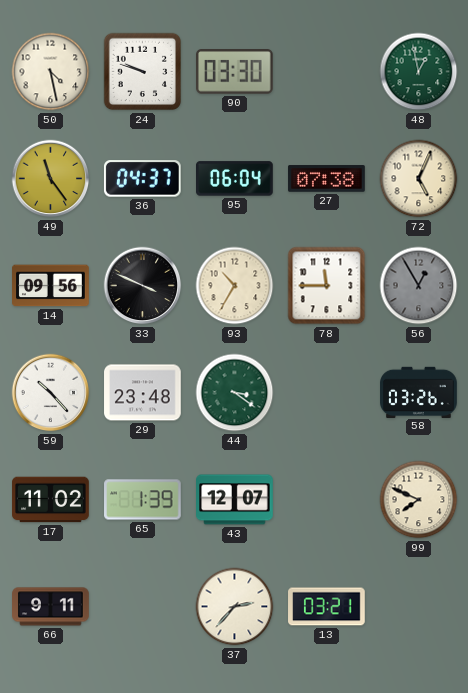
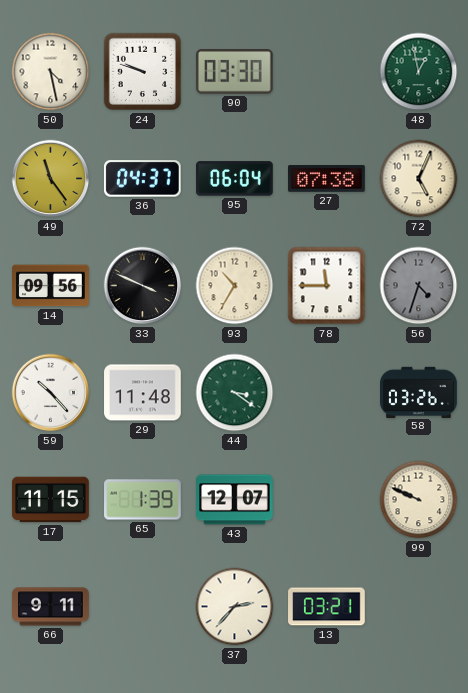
56: 12:55 -> 4:33
29: 23:48 -> 11:48
17: 11:02 -> 11:15
99: 7:49 -> 9:49
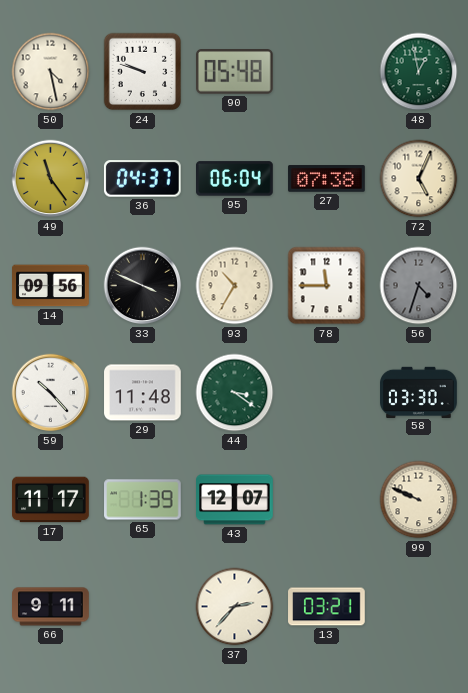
90: 03:30 -> 05:48
58: 03:26 -> 03:30
17: 11:15 -> 11:17
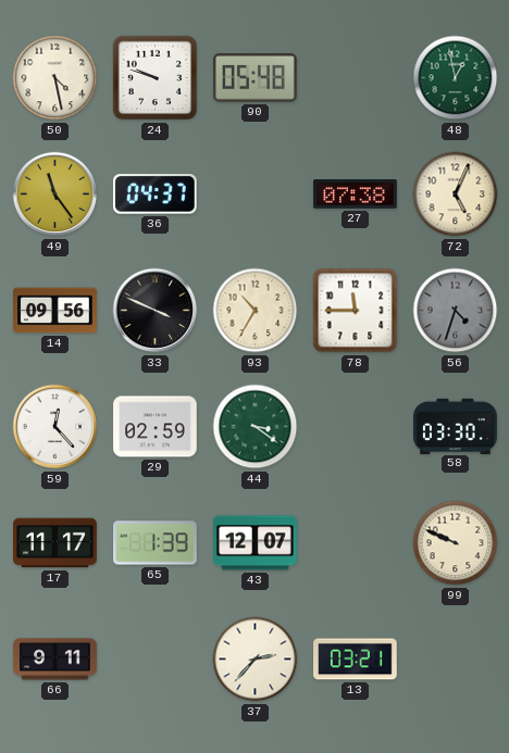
95: 06:04 -> none
59: 10:23 -> 12:23
29: 11:48 -> 02:59
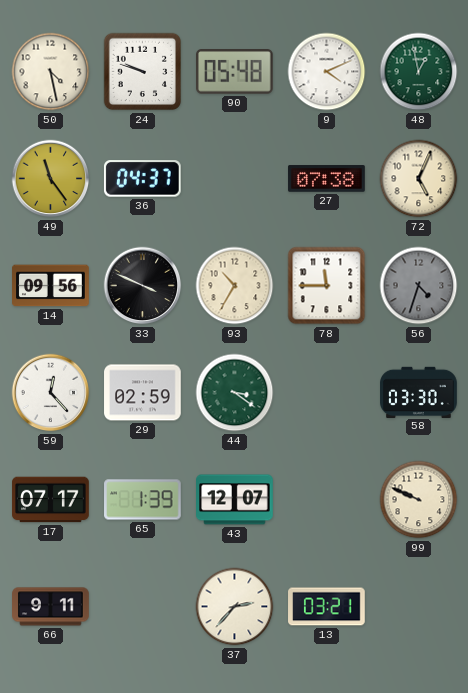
9: none -> 4:11
17: 11:17 -> 07:17
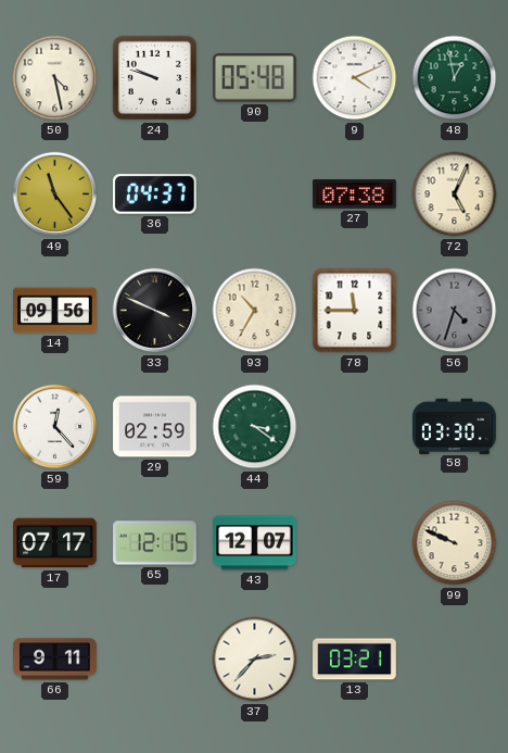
65: 1:39 -> 12:15
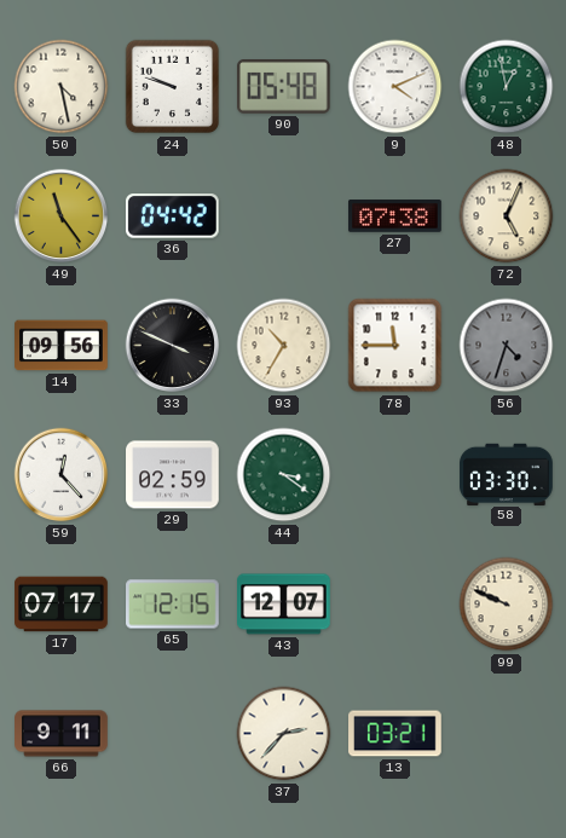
36: 04:37 -> 04:42
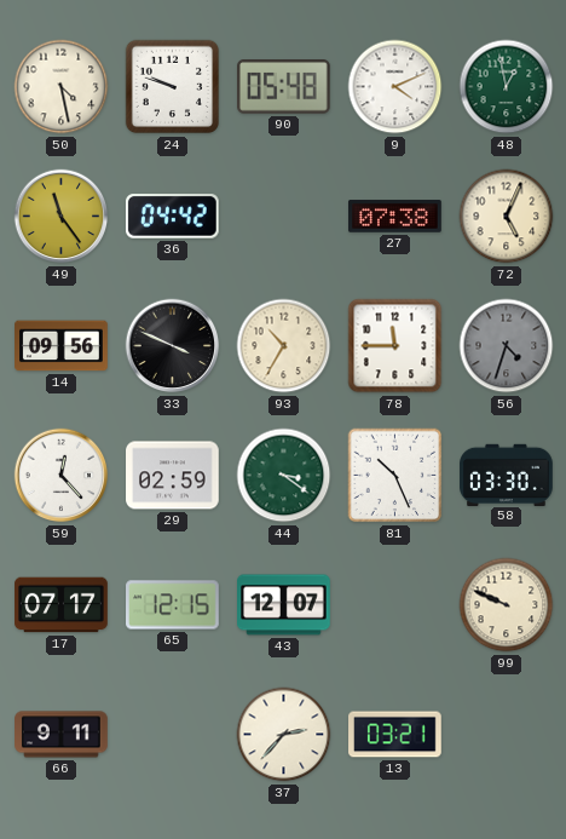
81: none -> 10:26
